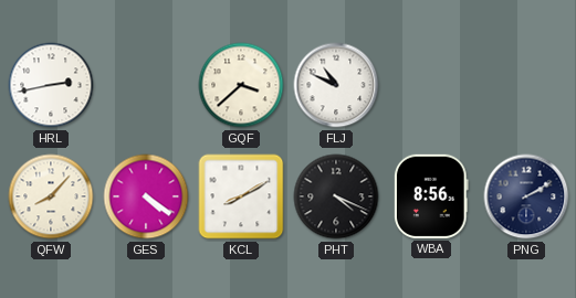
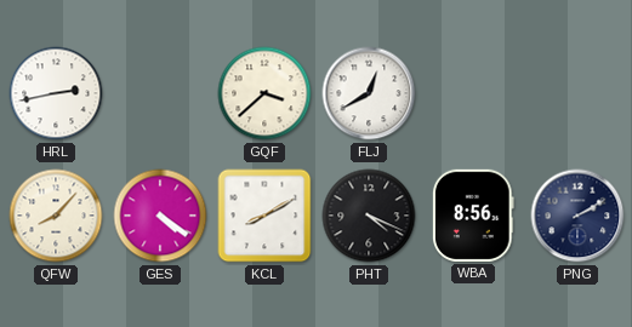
FLJ: 10:49 -> 12:40
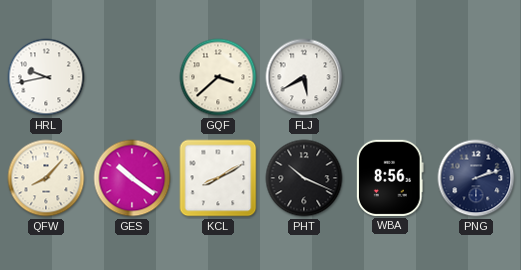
HRL: 2:43 -> 9:43
FLJ: 12:40 -> 5:40
GES: 4:21 -> 10:21
PHT: 4:19 -> 10:19
PNG: 2:10 -> 2:12
